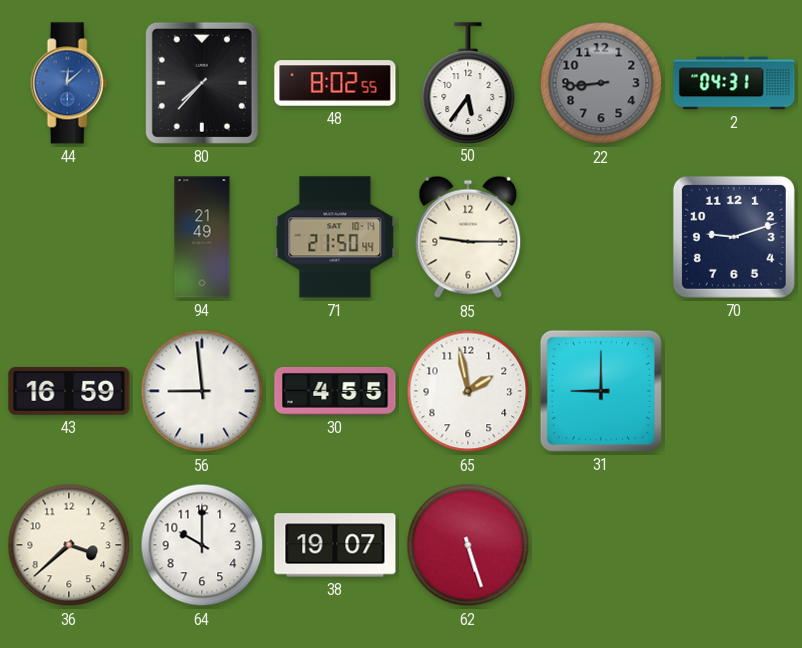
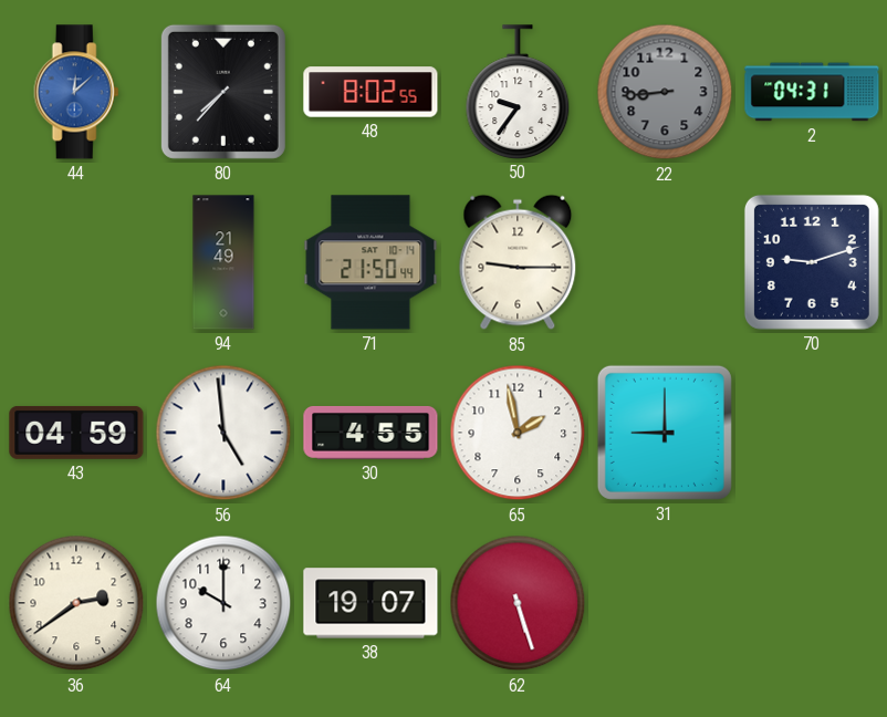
50: 5:36 -> 9:36
43: 16:59 -> 04:59
56: 8:59 -> 4:59
36: 3:38 -> 2:39
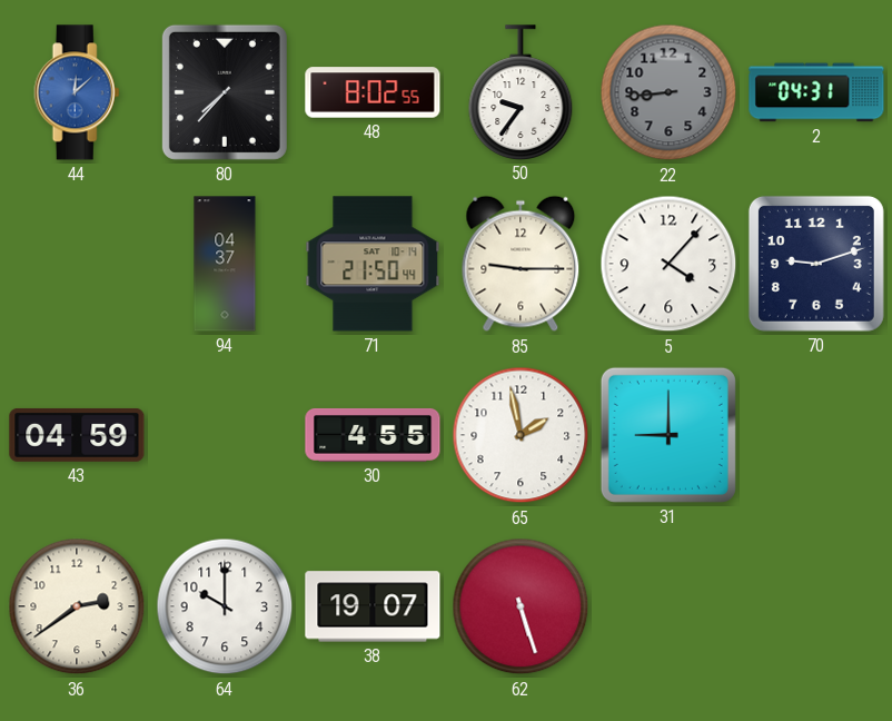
94: 21:49 -> 04:37
5: none -> 4:07
56: 4:59 -> none
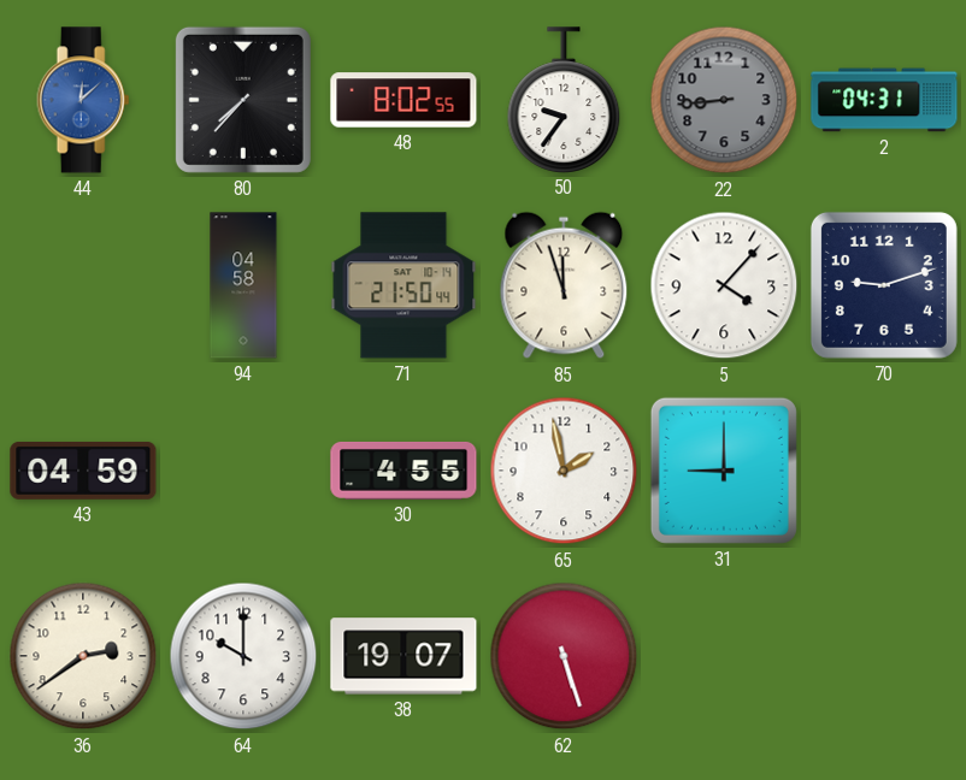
94: 04:37 -> 04:58
85: 9:15 -> 11:57
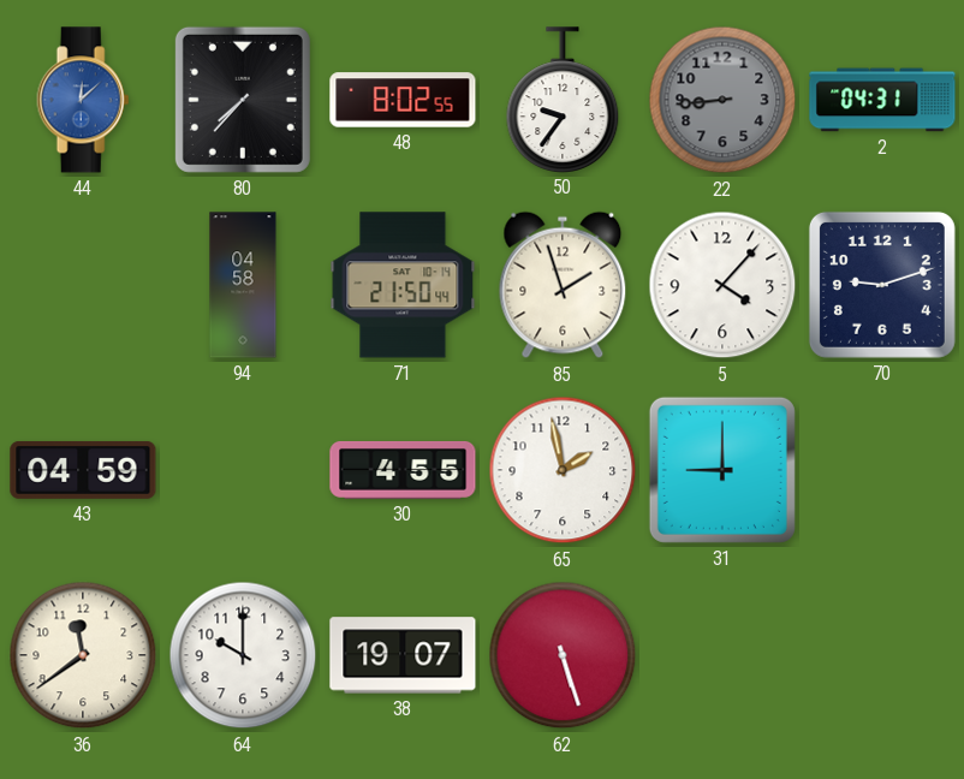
85: 11:57 -> 1:57
36: 2:39 -> 11:39
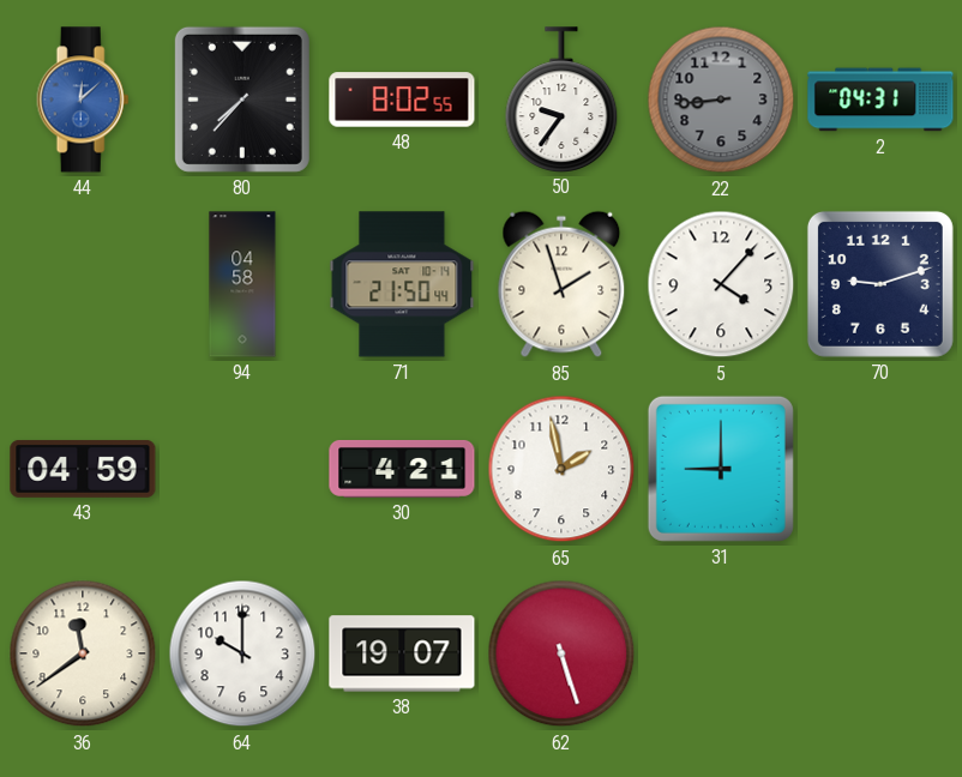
30: 4:55 -> 4:21
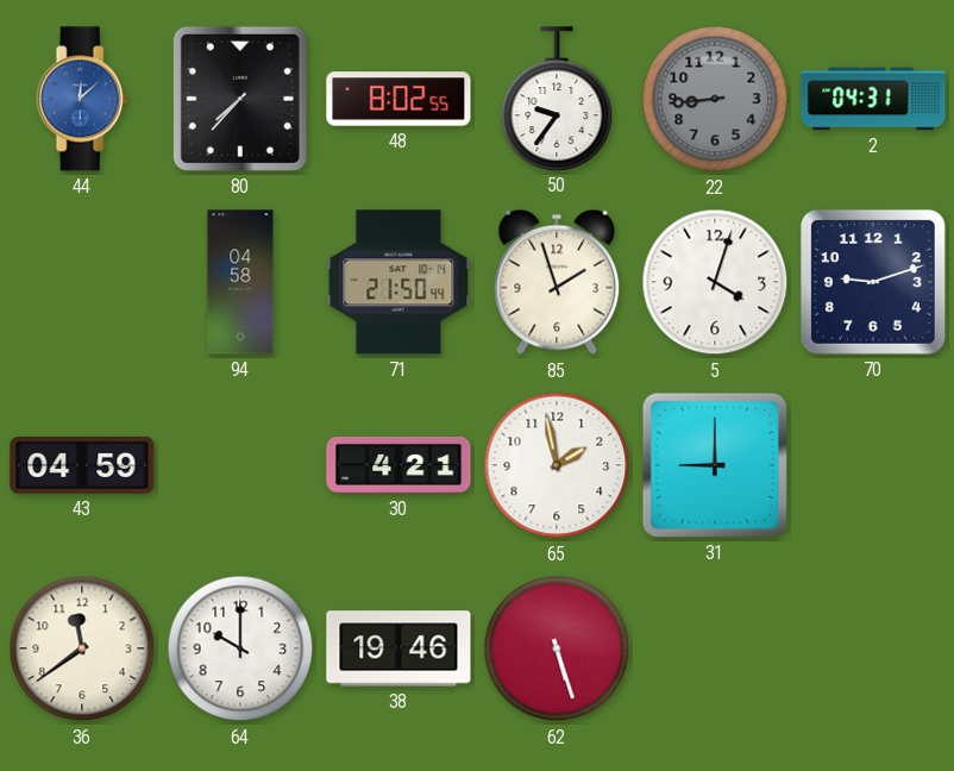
5: 4:07 -> 4:03
38: 19:07 -> 19:46
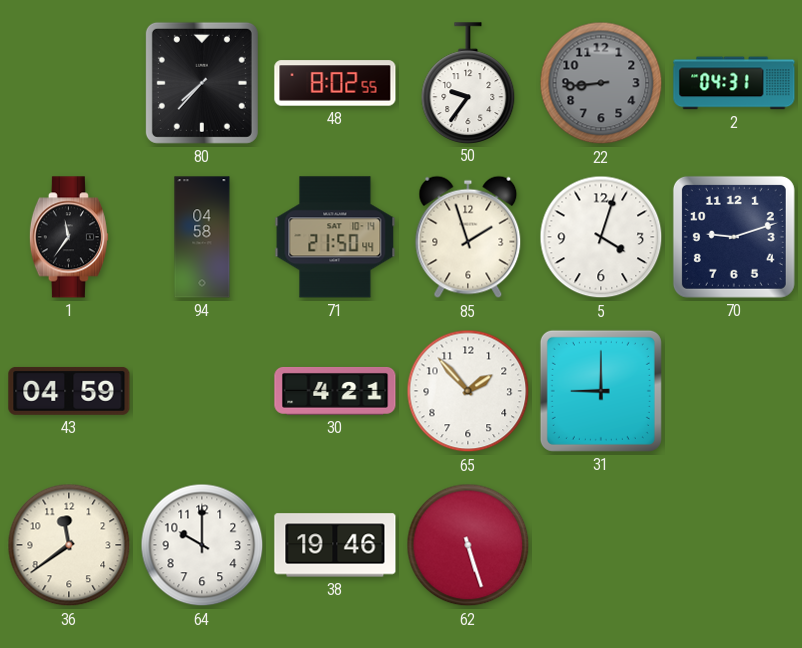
44: 12:08 -> none
1: none -> 11:36
65: 1:58 -> 1:53
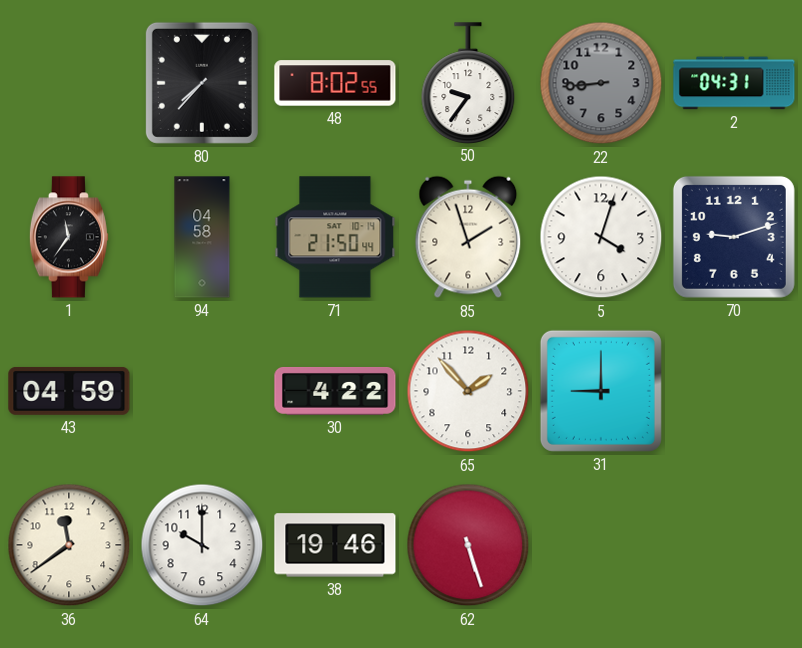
30: 4:21 -> 4:22
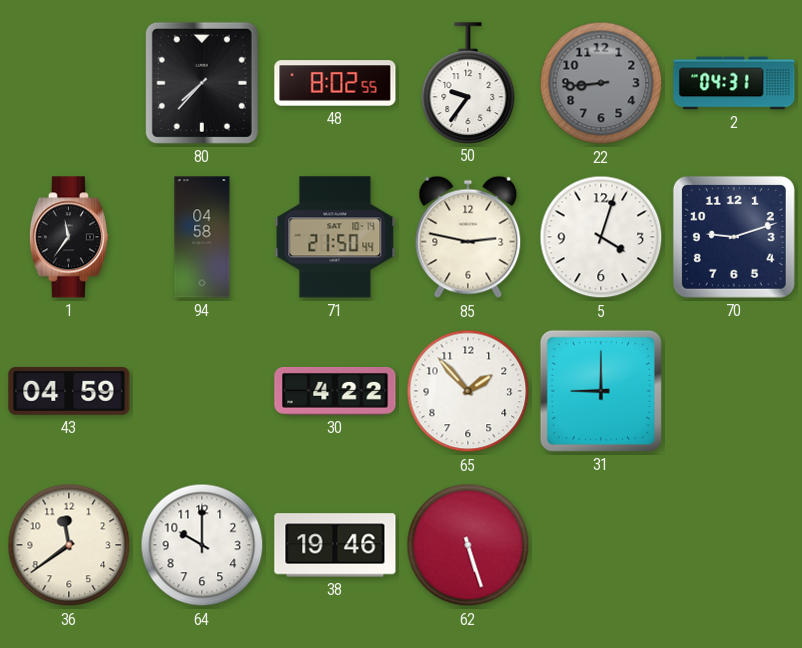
85: 1:57 -> 2:47
